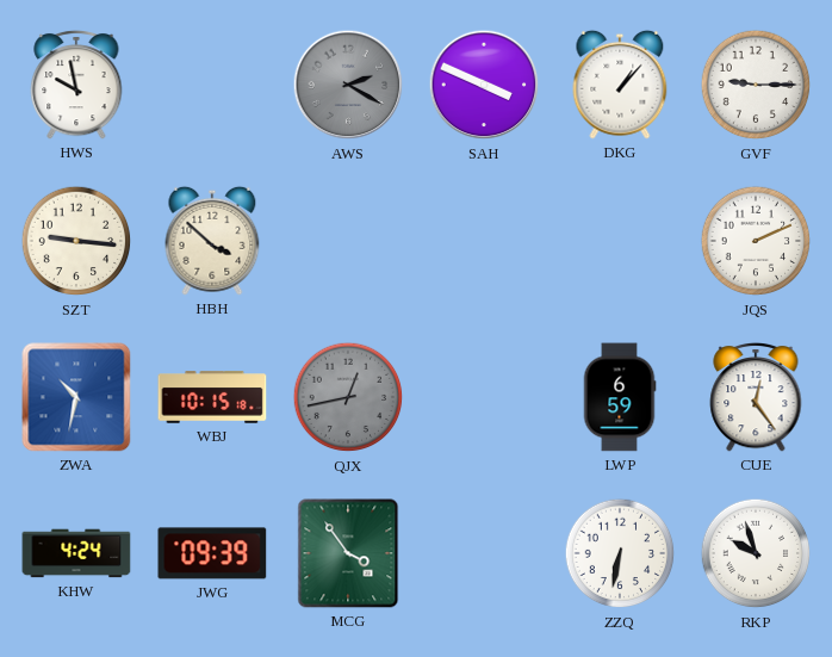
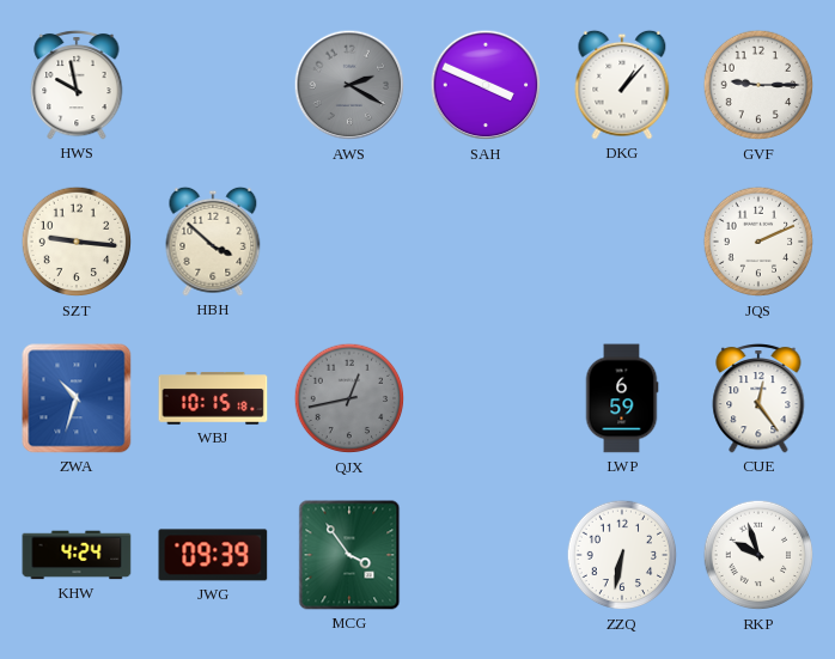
ZWA: 10:32 -> 10:33
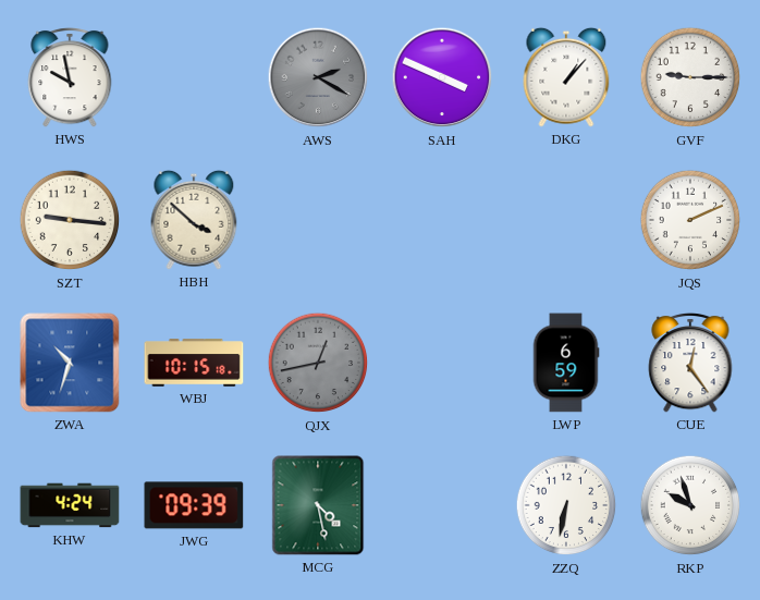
MCG: 3:54 -> 4:28
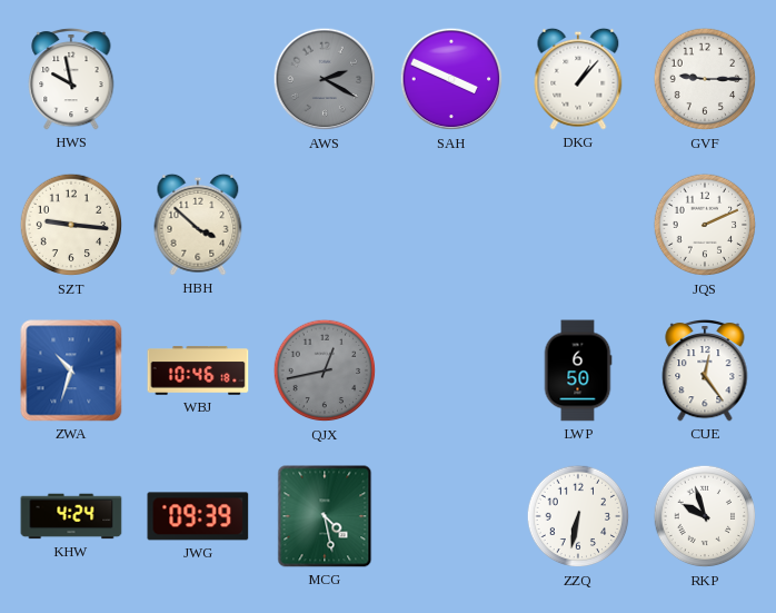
WBJ: 10:15 -> 10:46
LWP: 6:59 -> 6:50
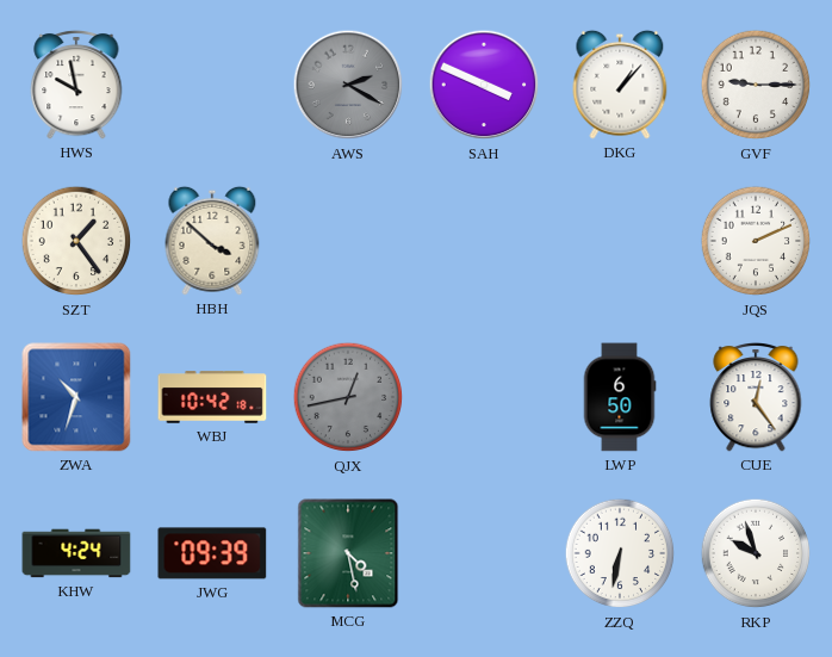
SZT: 9:16 -> 1:24
WBJ: 10:46 -> 10:42
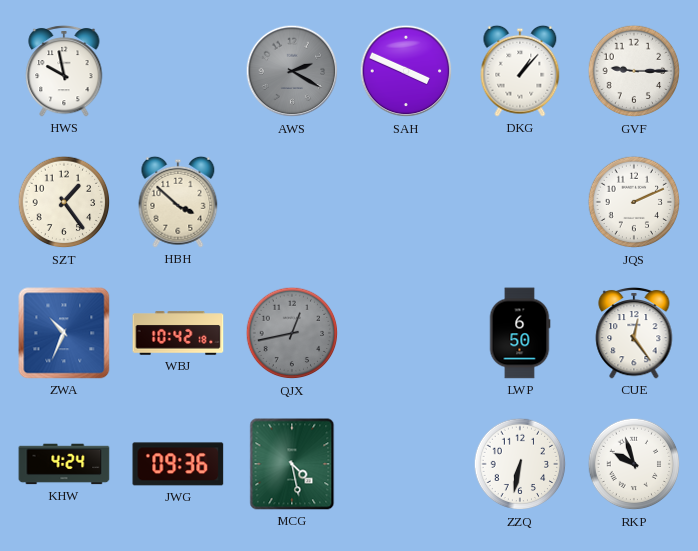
ZWA: 10:33 -> 10:34
JWG: 09:39 -> 09:36
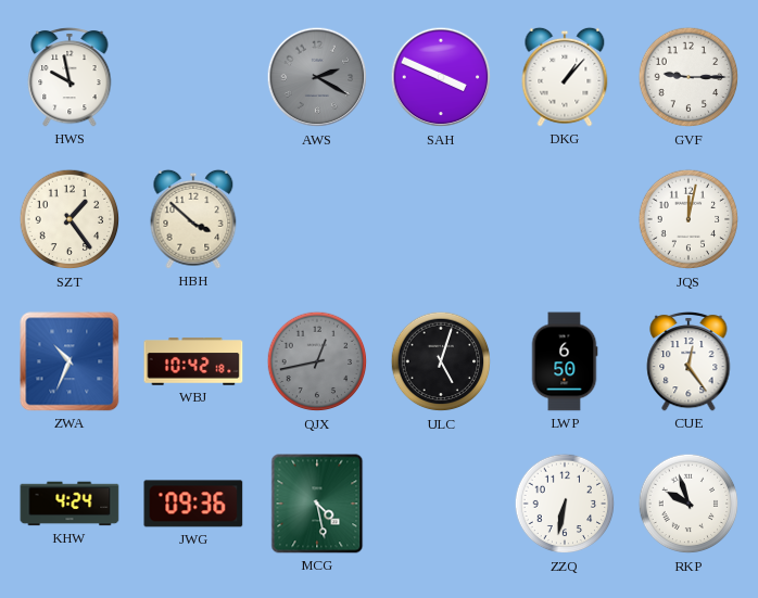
JQS: 2:11 -> 12:02
ULC: none -> 5:03
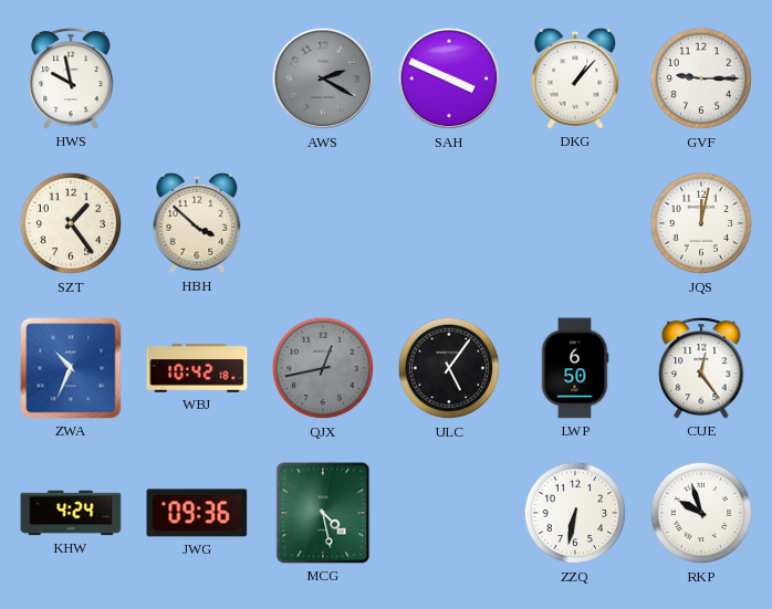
ULC: 5:03 -> 5:06
